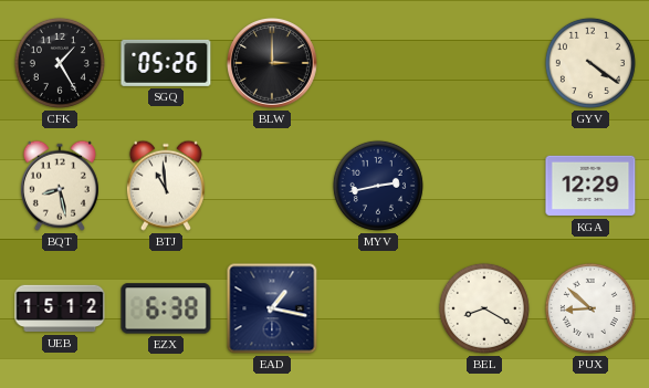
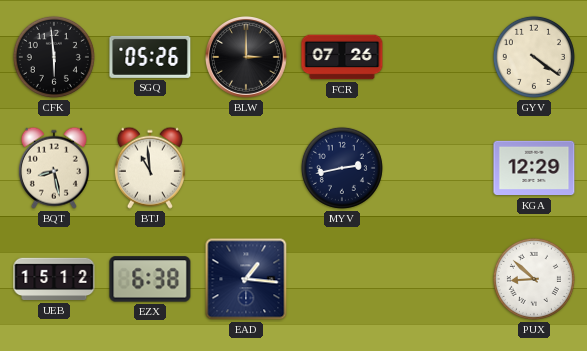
CFK: 1:25 -> 5:59
FCR: none -> 07:26
EAD: 1:17 -> 1:16
BEL: 8:20 -> none
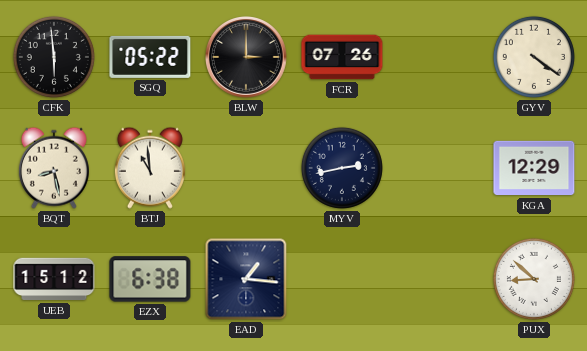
SGQ: 05:26 -> 05:22
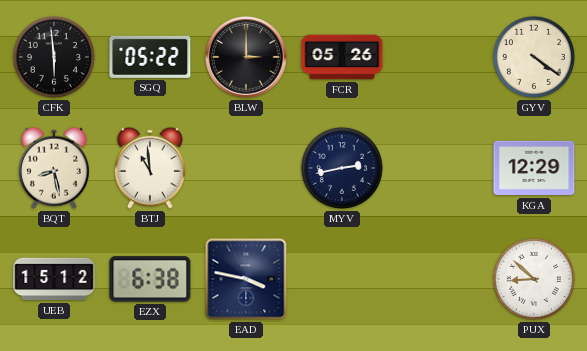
FCR: 07:26 -> 05:26
EAD: 1:16 -> 3:47
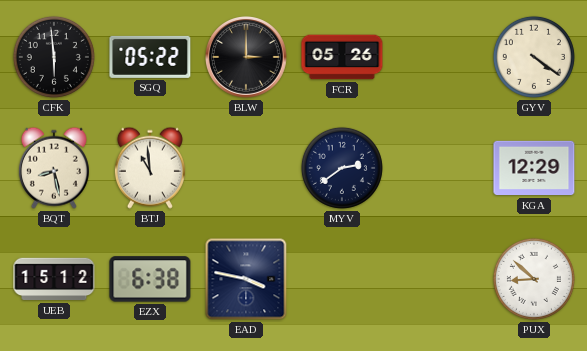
MYV: 2:43 -> 2:39
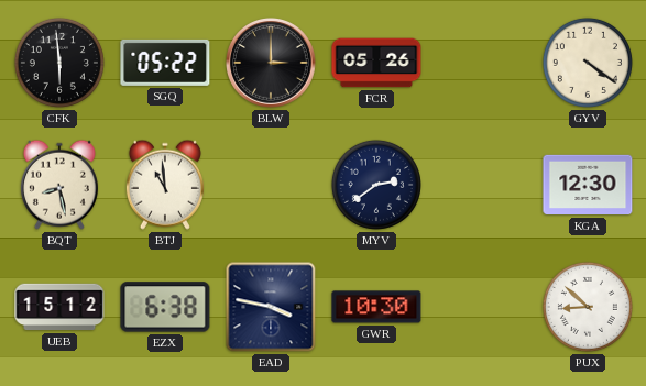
KGA: 12:29 -> 12:30
GWR: none -> 10:30
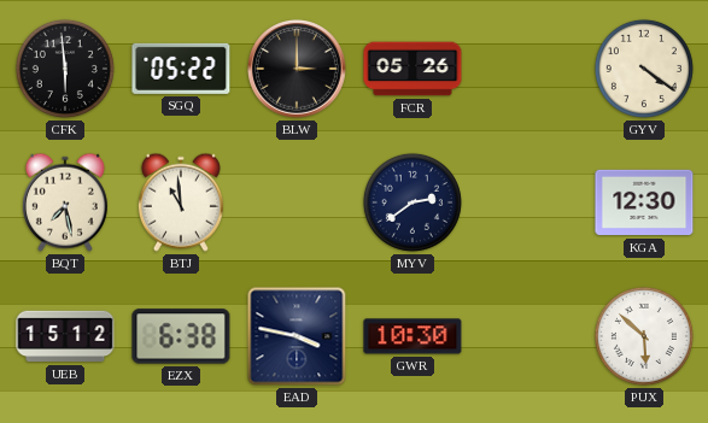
BQT: 8:28 -> 7:28
PUX: 8:52 -> 5:52
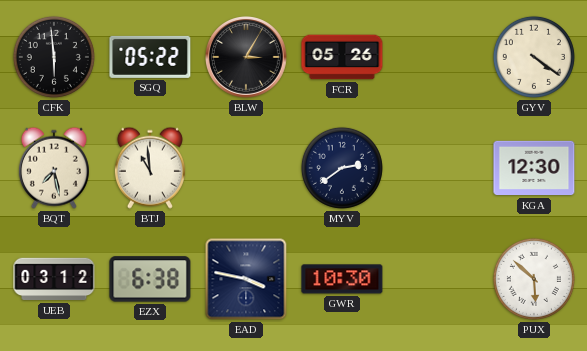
BLW: 3:00 -> 3:05
UEB: 15:12 -> 03:12
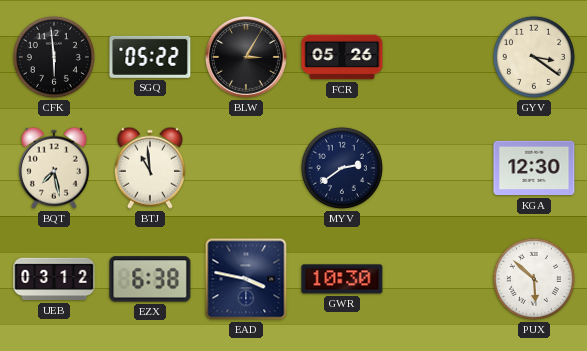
GYV: 4:21 -> 3:21
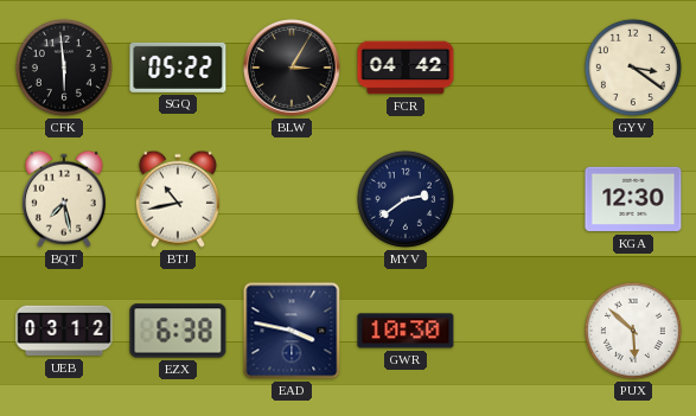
FCR: 05:26 -> 04:42
BTJ: 10:59 -> 10:43
